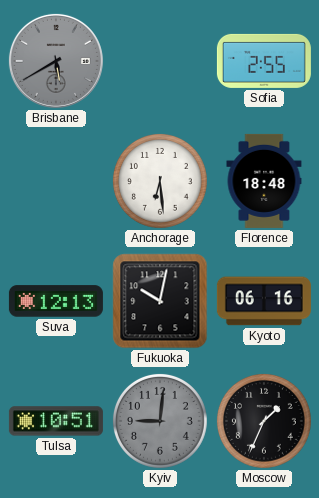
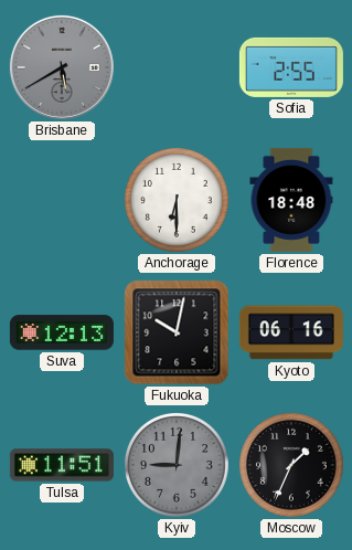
Anchorage: 6:29 -> 6:30
Tulsa: 10:51 -> 11:51
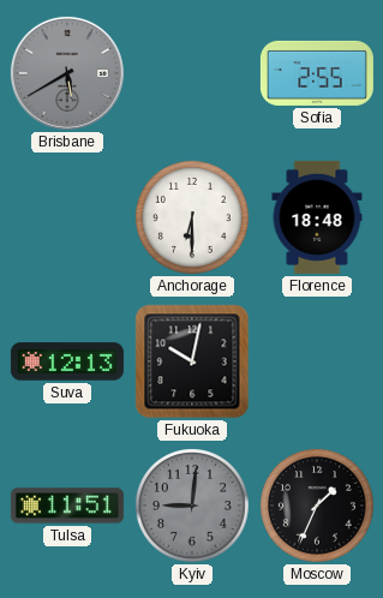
Kyoto: 06:16 -> none
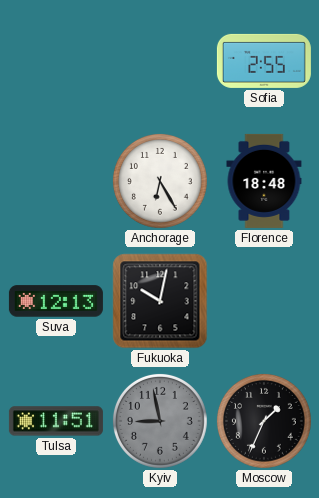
Brisbane: 5:40 -> none
Anchorage: 6:30 -> 6:25
Kyiv: 9:01 -> 8:58
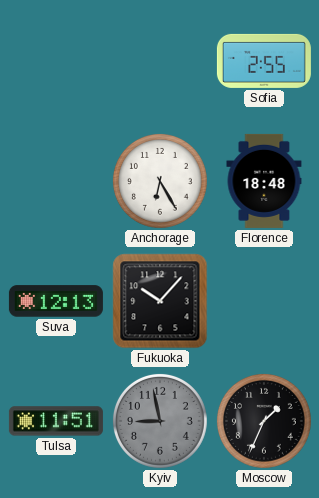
Fukuoka: 10:02 -> 10:07
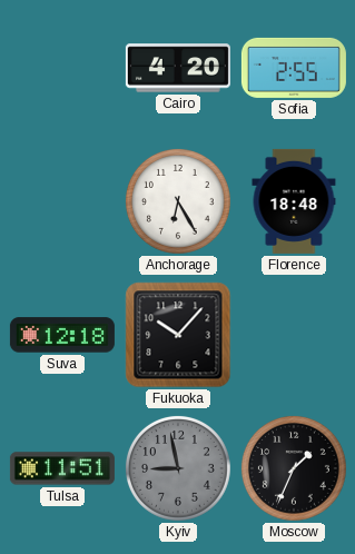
Cairo: none -> 4:20
Suva: 12:13 -> 12:18
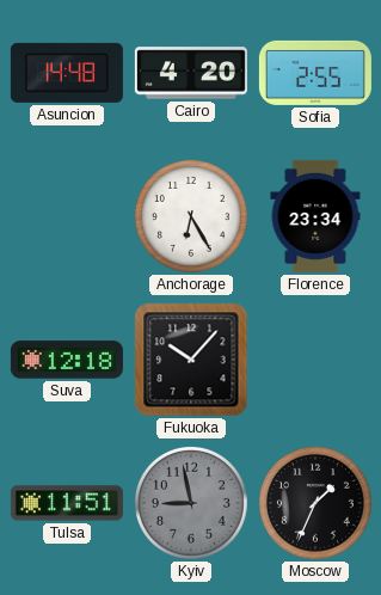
Asuncion: none -> 14:48
Florence: 18:48 -> 23:34
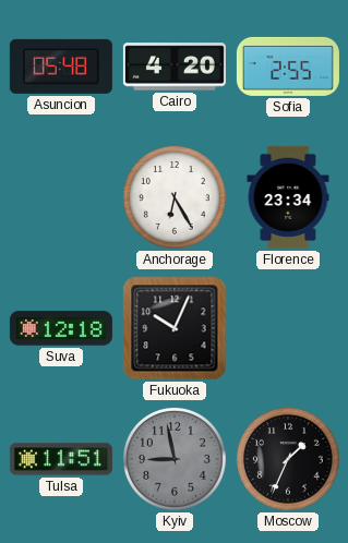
Asuncion: 14:48 -> 05:48
Fukuoka: 10:07 -> 10:04
